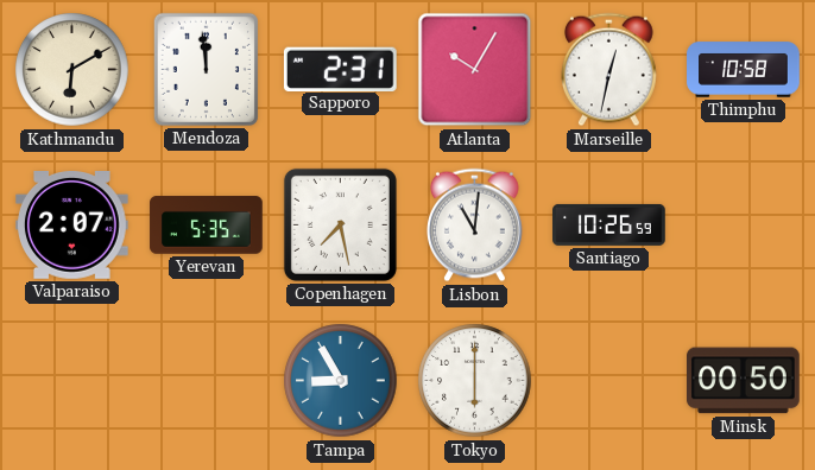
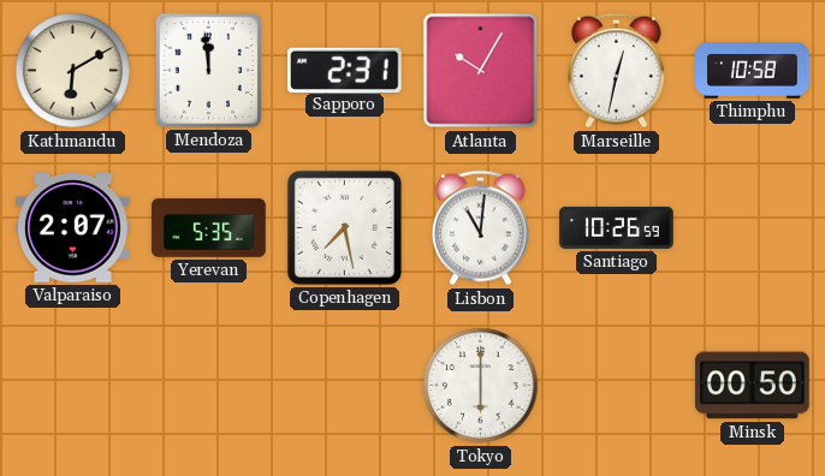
Tampa: 8:55 -> none
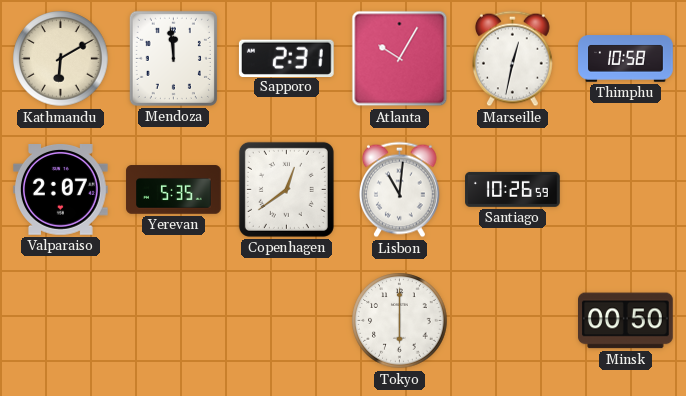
Copenhagen: 7:28 -> 12:39
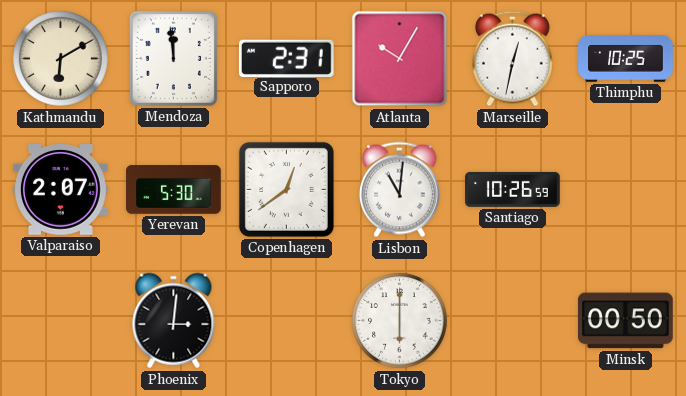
Thimphu: 10:58 -> 10:25
Yerevan: 5:35 -> 5:30
Phoenix: none -> 3:01
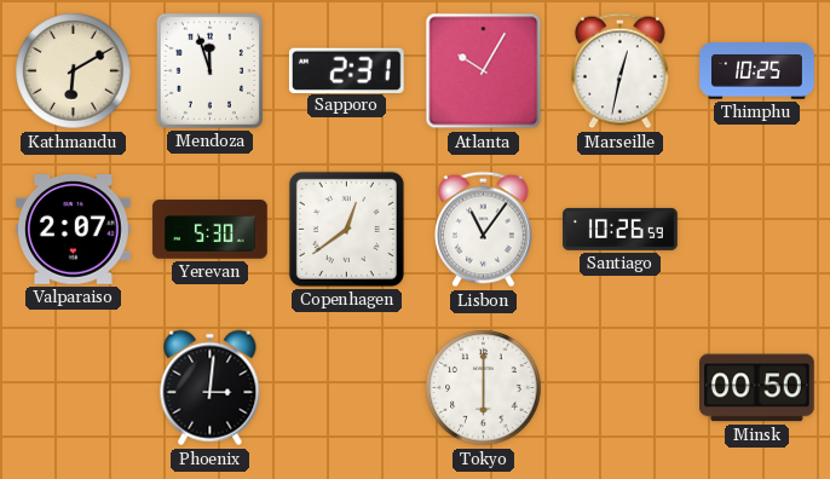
Mendoza: 11:59 -> 11:57
Lisbon: 11:01 -> 11:06
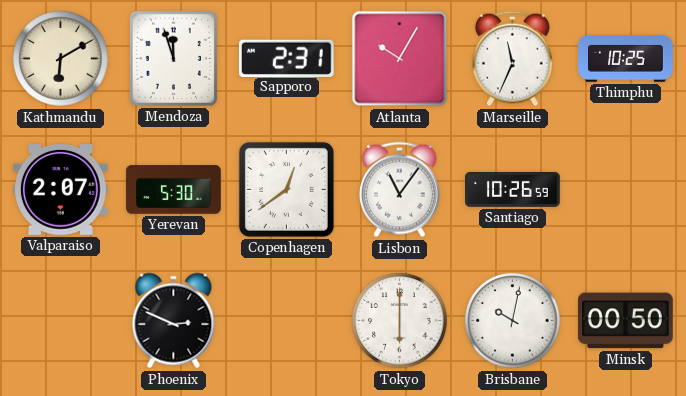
Marseille: 12:32 -> 11:34
Phoenix: 3:01 -> 2:49
Brisbane: none -> 10:02
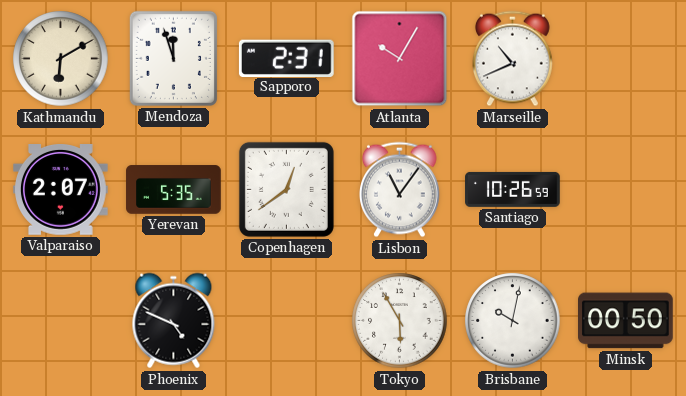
Marseille: 11:34 -> 10:41
Thimphu: 10:25 -> none
Yerevan: 5:30 -> 5:35
Phoenix: 2:49 -> 4:49
Tokyo: 6:00 -> 5:55
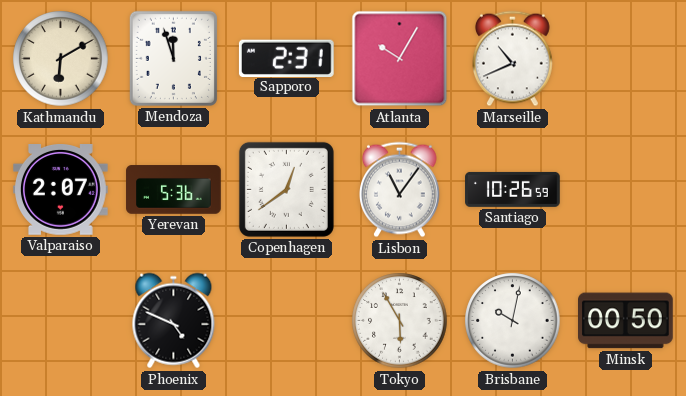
Yerevan: 5:35 -> 5:36
